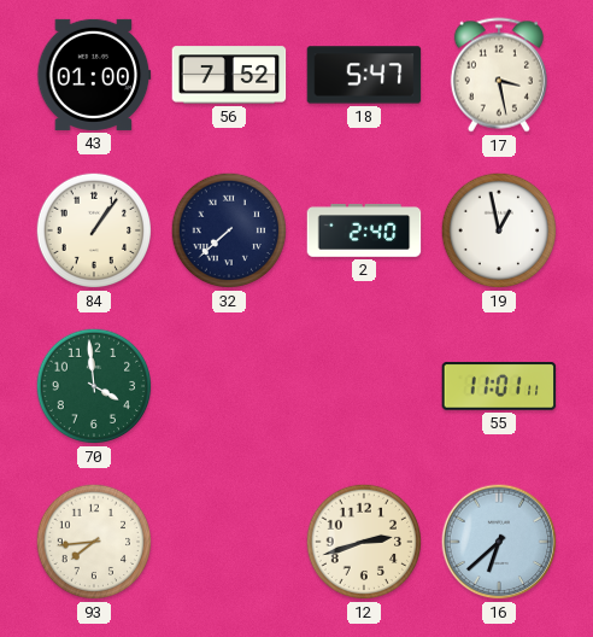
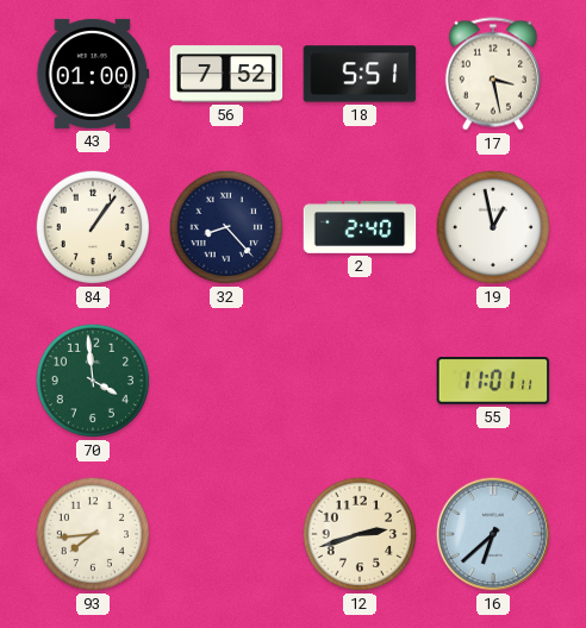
18: 5:47 -> 5:51
32: 7:38 -> 8:23
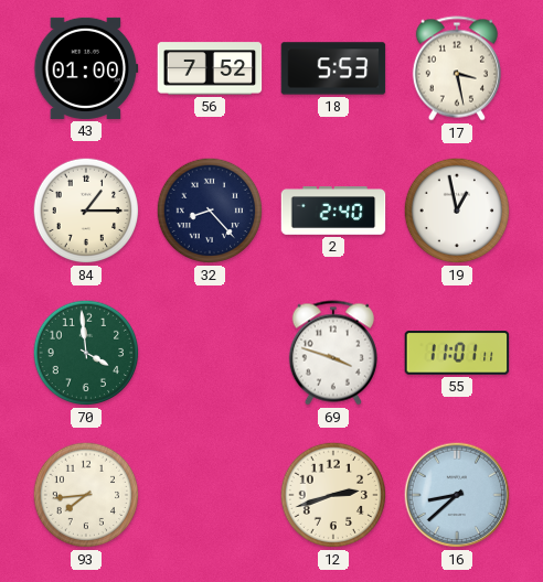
18: 5:51 -> 5:53
84: 1:06 -> 1:15
69: none -> 3:48
16: 6:38 -> 8:38
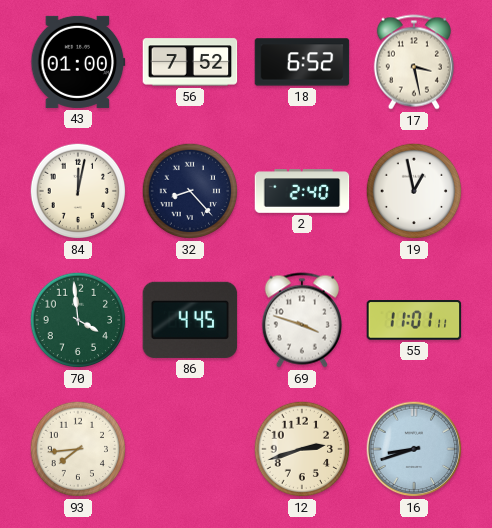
18: 5:53 -> 6:52
84: 1:15 -> 12:02
86: none -> 4:45
16: 8:38 -> 8:42
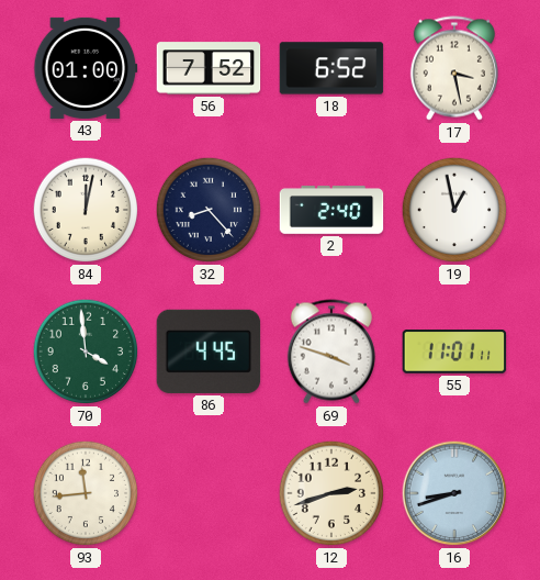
93: 7:44 -> 11:44
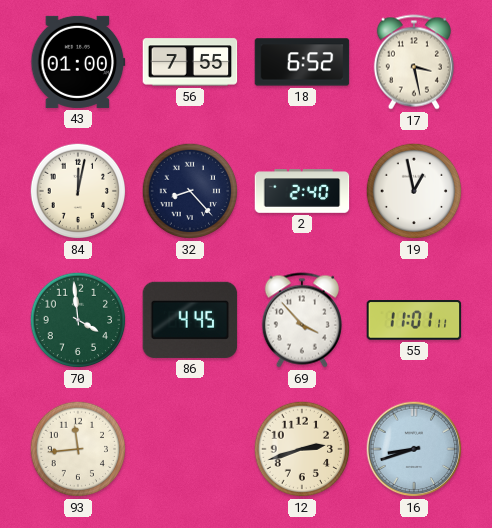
56: 7:52 -> 7:55
69: 3:48 -> 3:53
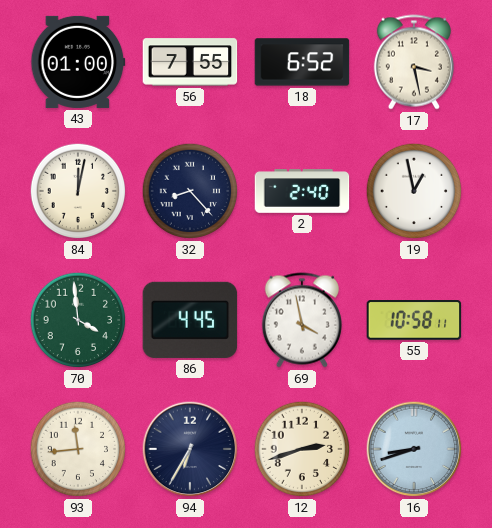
69: 3:53 -> 3:58
55: 11:01 -> 10:58
94: none -> 6:35
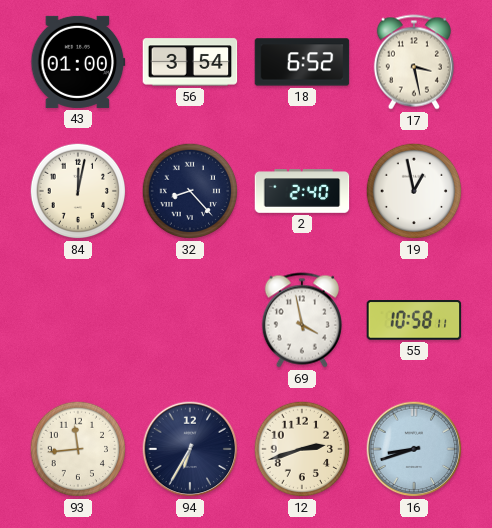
56: 7:55 -> 3:54
70: 3:59 -> none
86: 4:45 -> none
